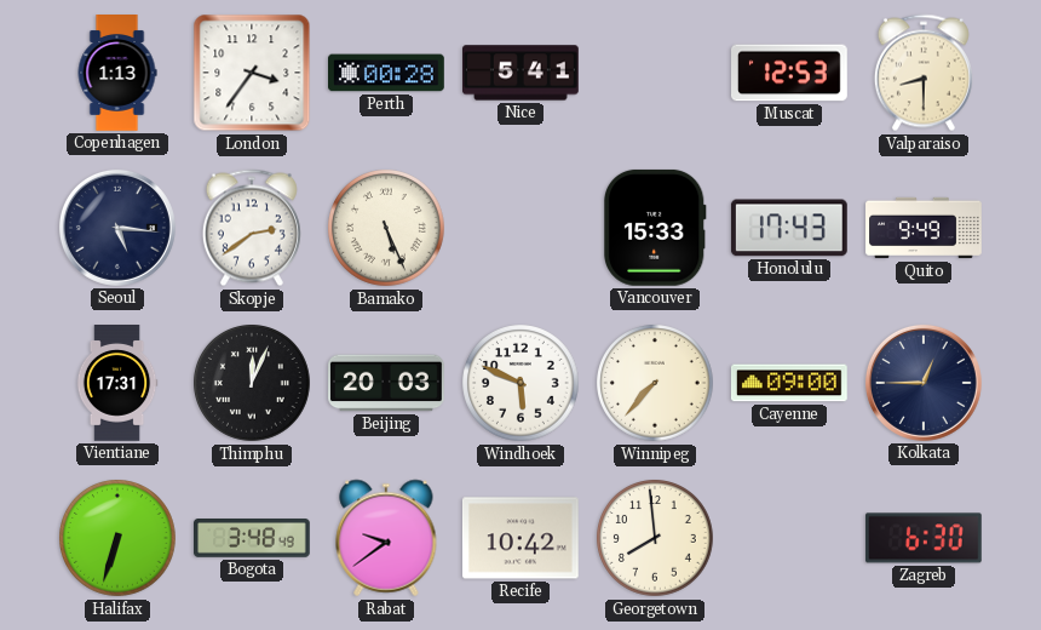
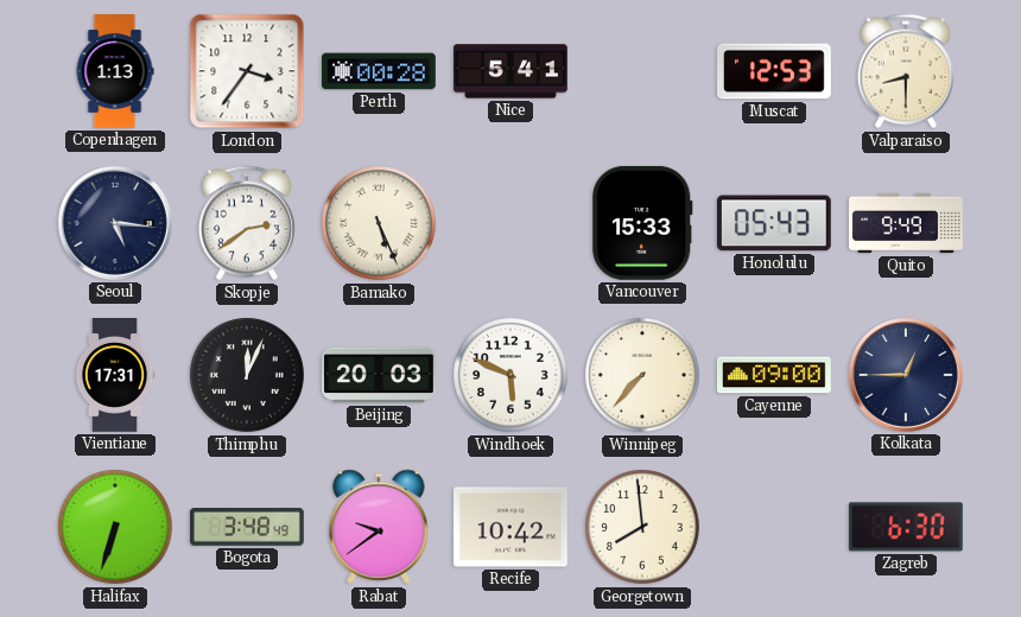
Honolulu: 17:43 -> 05:43
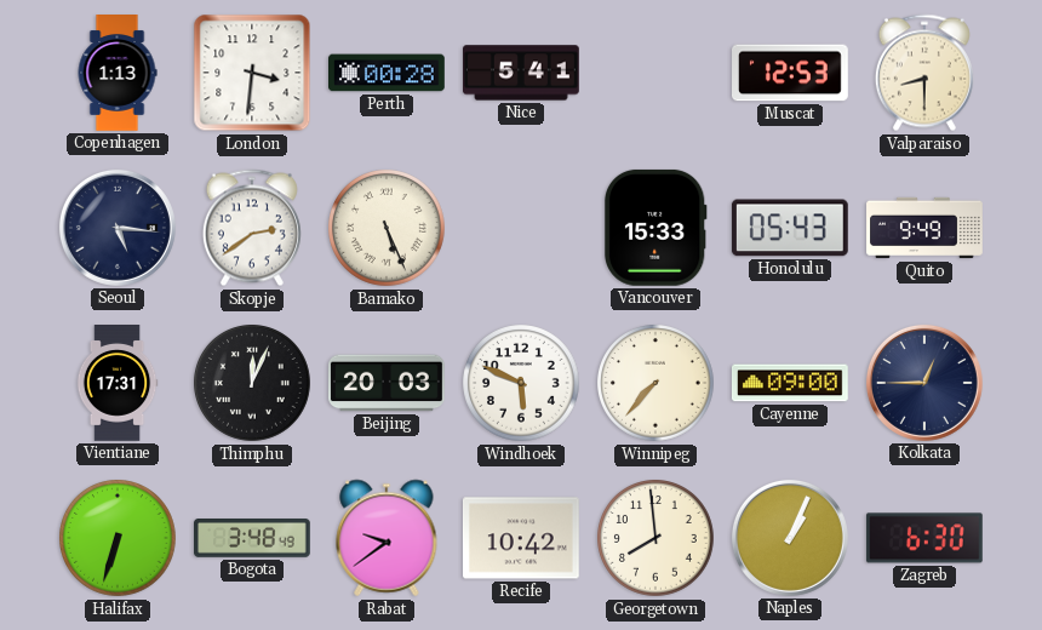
London: 3:36 -> 3:31
Naples: none -> 1:04
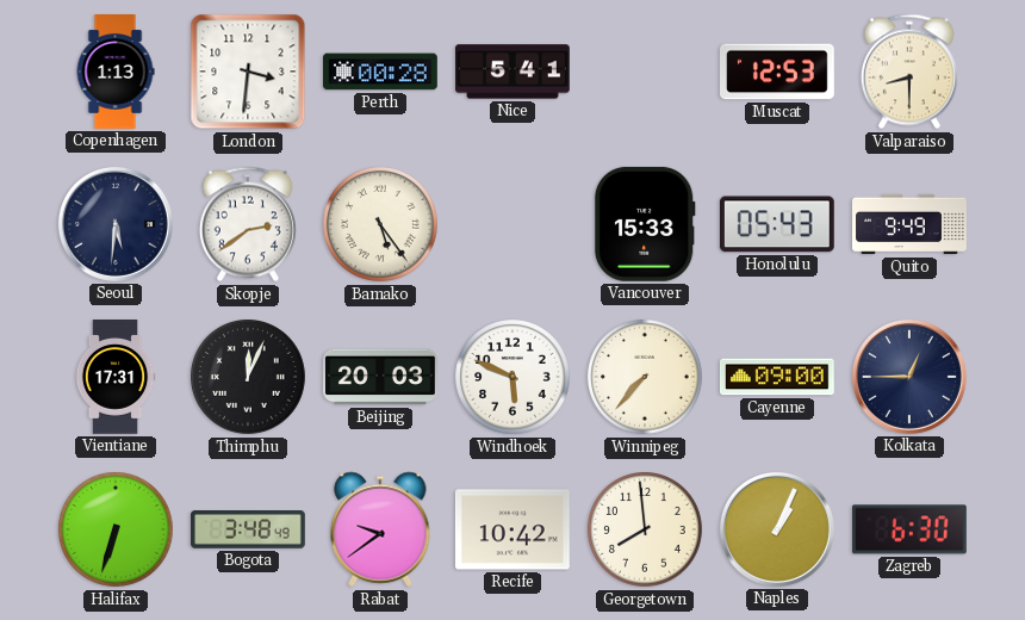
Seoul: 5:16 -> 5:31
Bamako: 5:26 -> 5:24
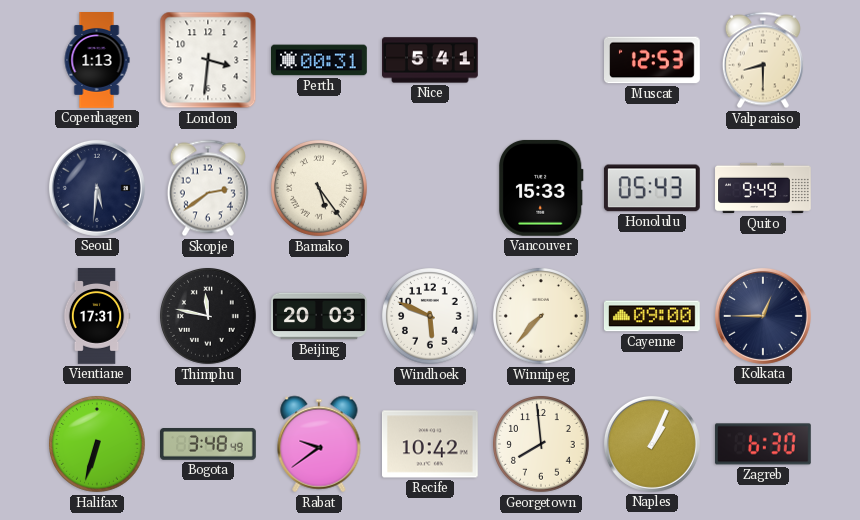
Perth: 00:28 -> 00:31
Thimphu: 12:04 -> 11:47
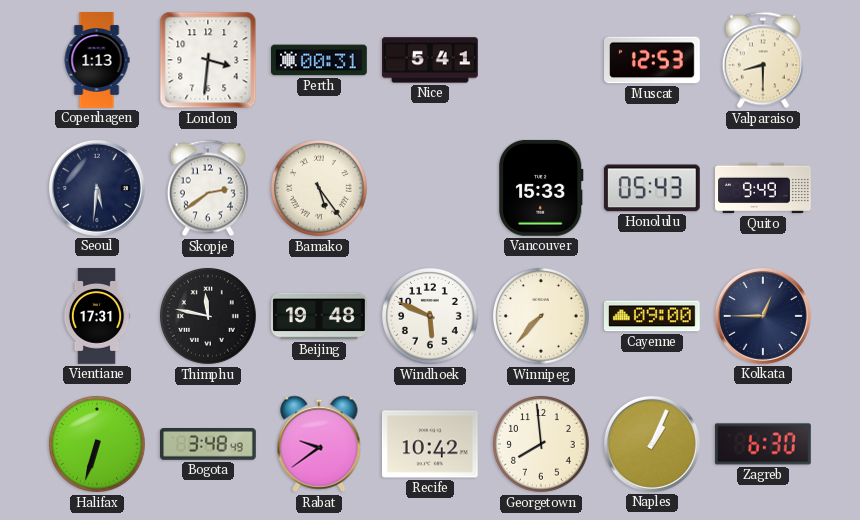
Beijing: 20:03 -> 19:48
